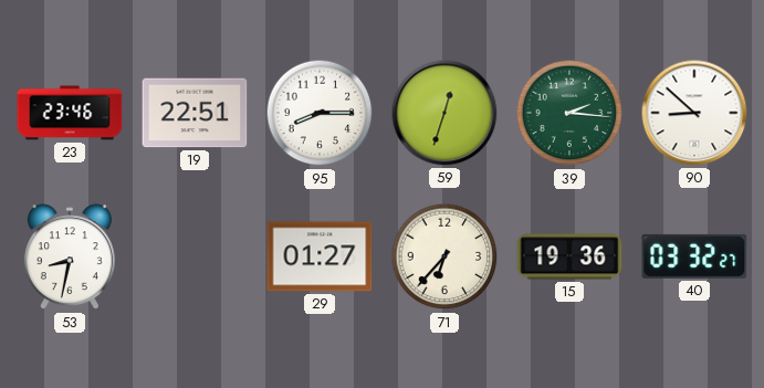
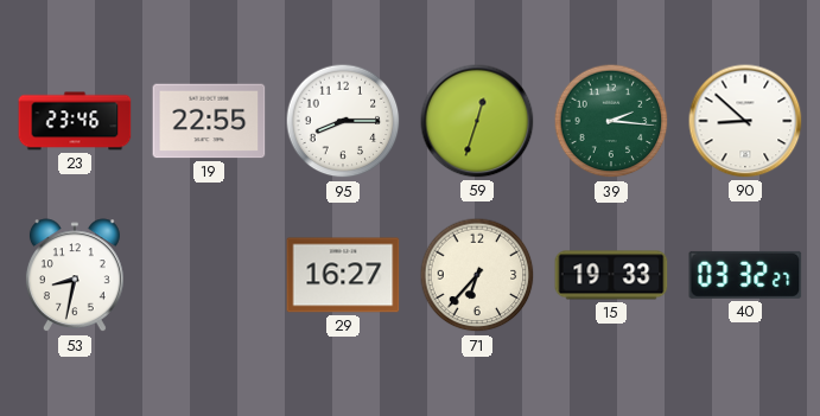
19: 22:51 -> 22:55
29: 01:27 -> 16:27
15: 19:36 -> 19:33
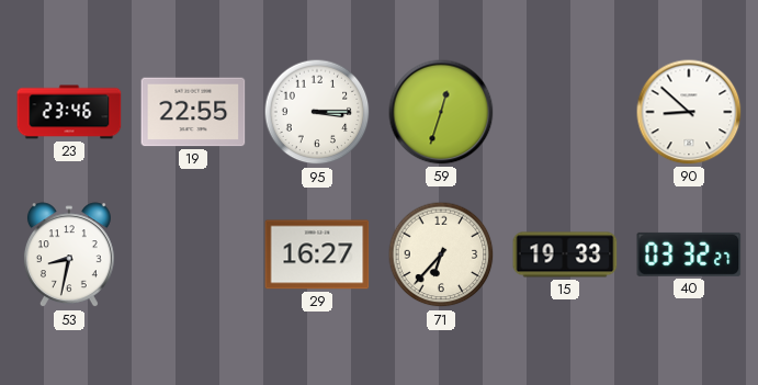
95: 8:15 -> 3:15
39: 2:16 -> none
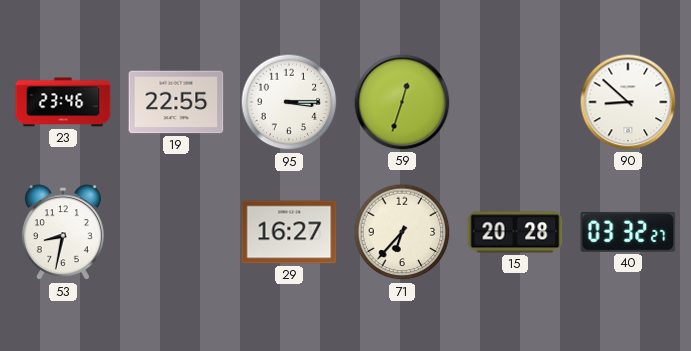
15: 19:33 -> 20:28
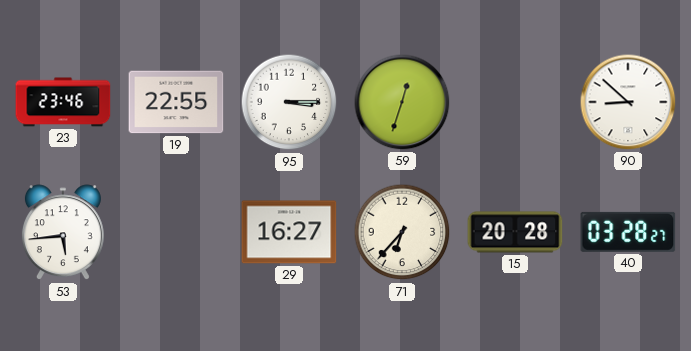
53: 8:32 -> 5:44
40: 03:32 -> 03:28
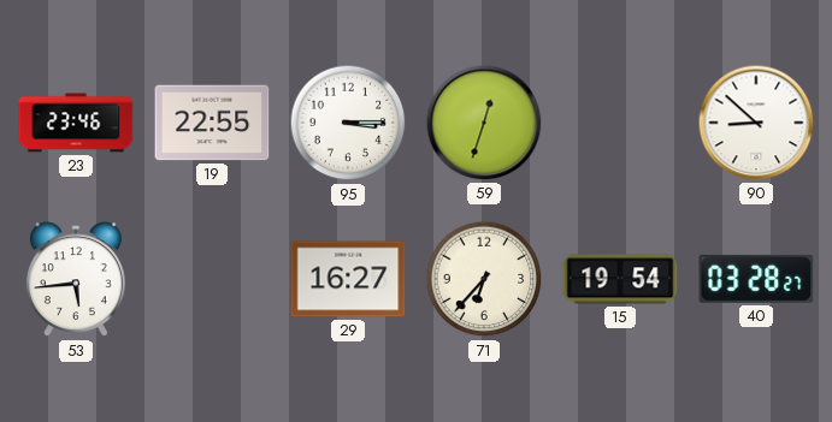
15: 20:28 -> 19:54
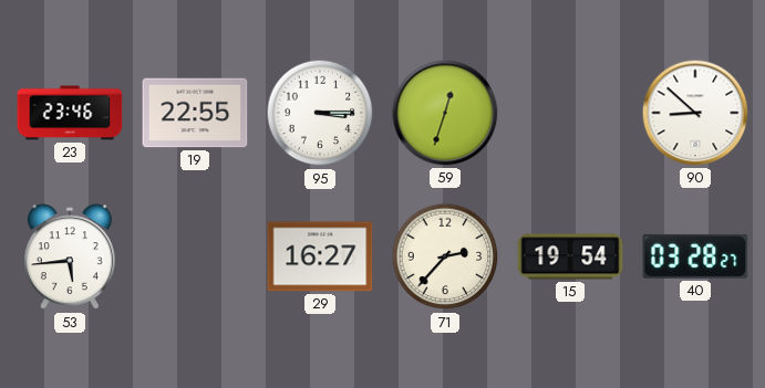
71: 6:37 -> 2:37
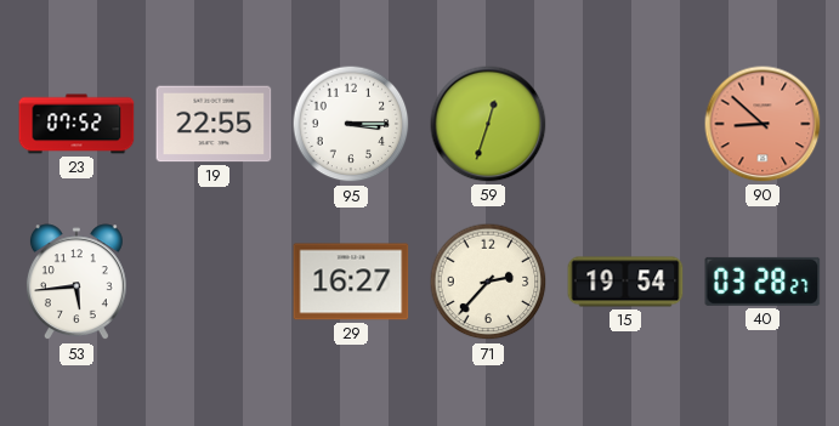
23: 23:46 -> 07:52
90 dial: white -> salmon
